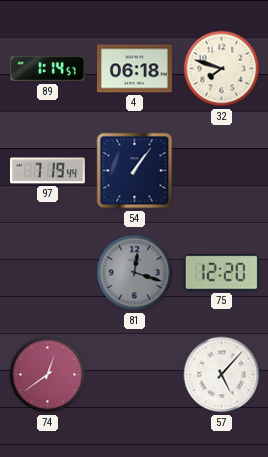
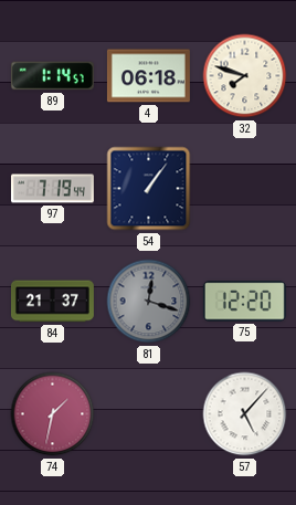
84: none -> 21:37
74: 12:39 -> 1:32
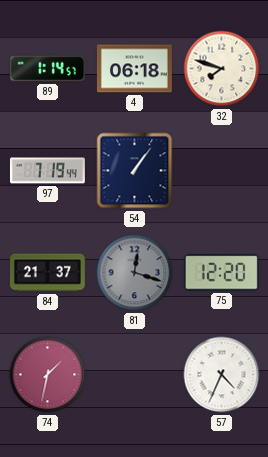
57: 5:07 -> 4:34
